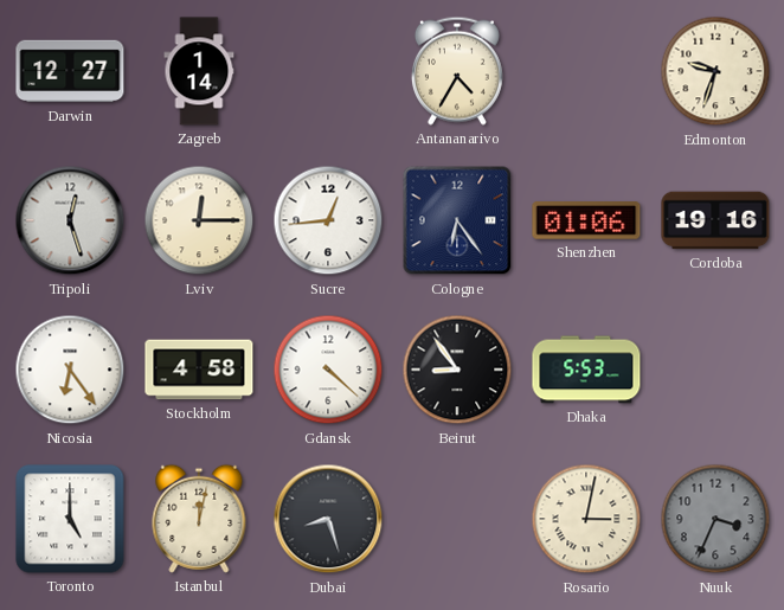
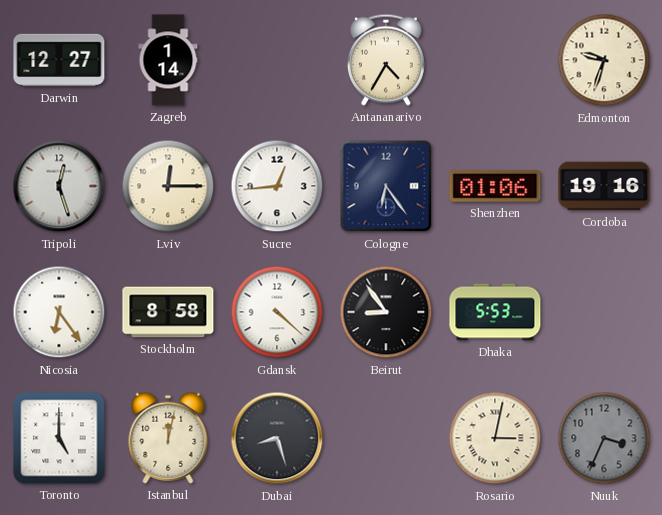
Stockholm: 4:58 -> 8:58
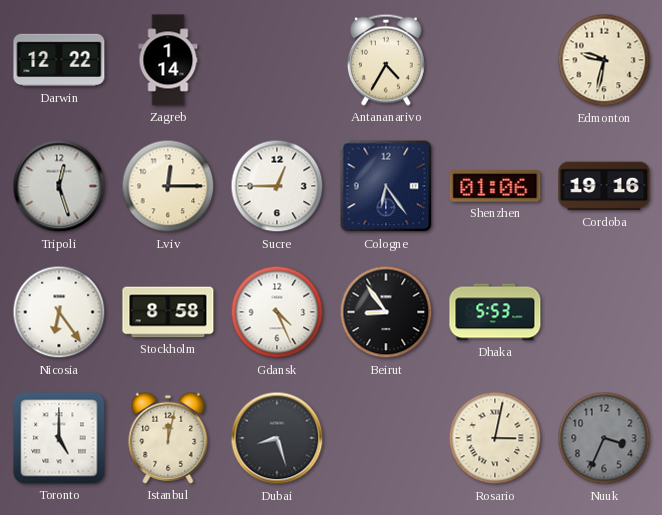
Darwin: 12:27 -> 12:22
Edmonton: 9:33 -> 9:32
Sucre: 12:44 -> 12:45
Gdansk: 4:22 -> 4:26
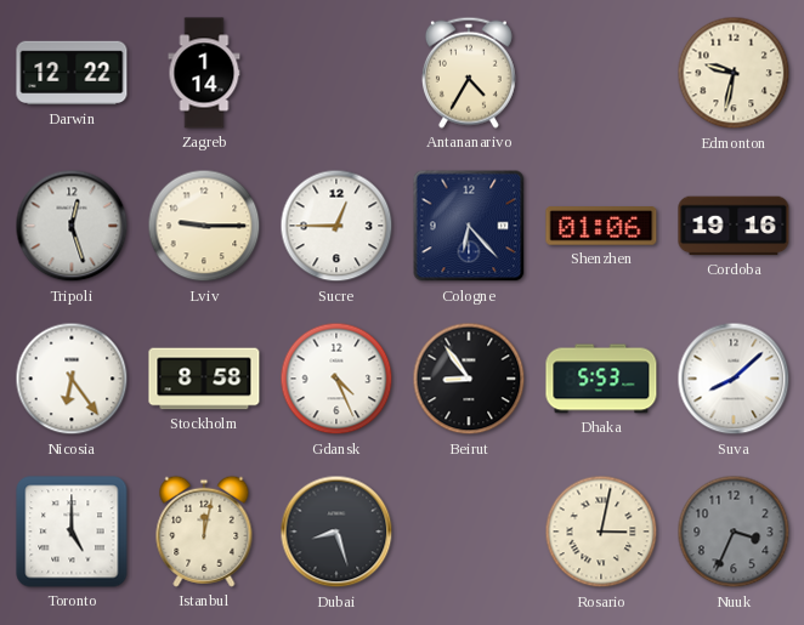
Lviv: 12:15 -> 9:15
Cologne: 6:24 -> 6:23
Suva: none -> 8:08
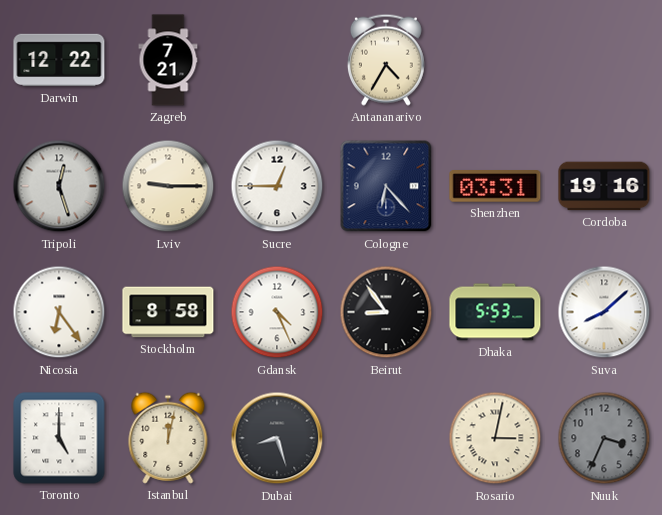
Zagreb: 1:14 -> 7:21
Edmonton: 9:32 -> none
Shenzhen: 01:06 -> 03:31
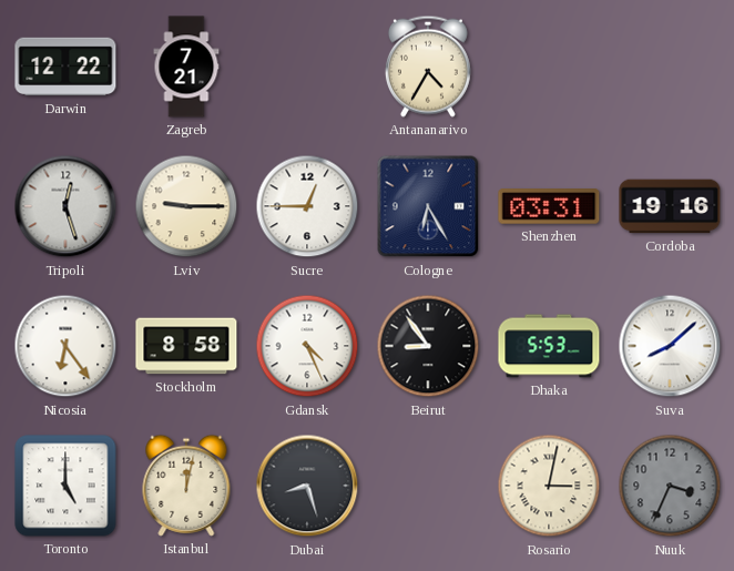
Cologne: 6:23 -> 6:25
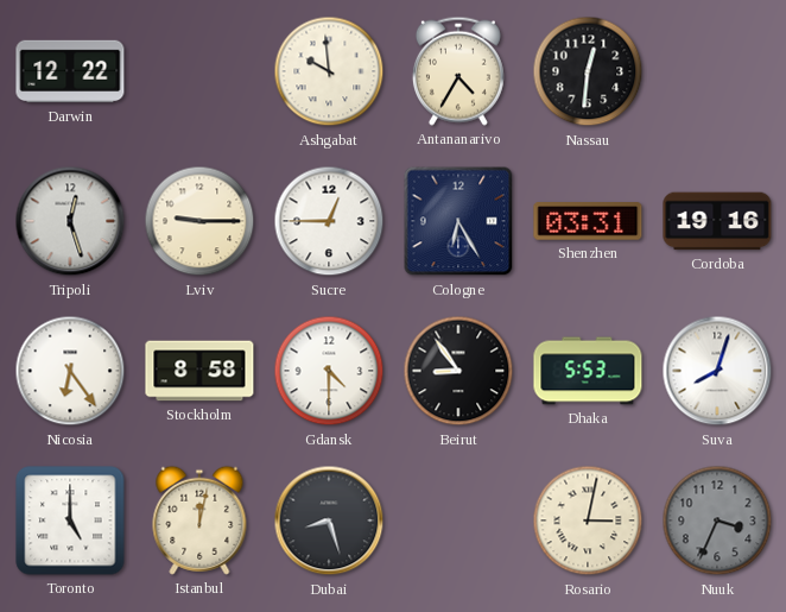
Zagreb: 7:21 -> none
Ashgabat: none -> 9:59
Nassau: none -> 12:31
Gdansk: 4:26 -> 4:30
Suva: 8:08 -> 8:03
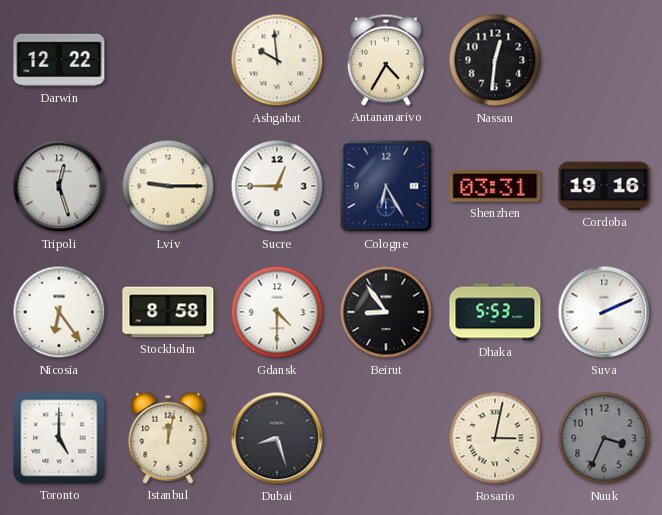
Suva: 8:03 -> 2:11
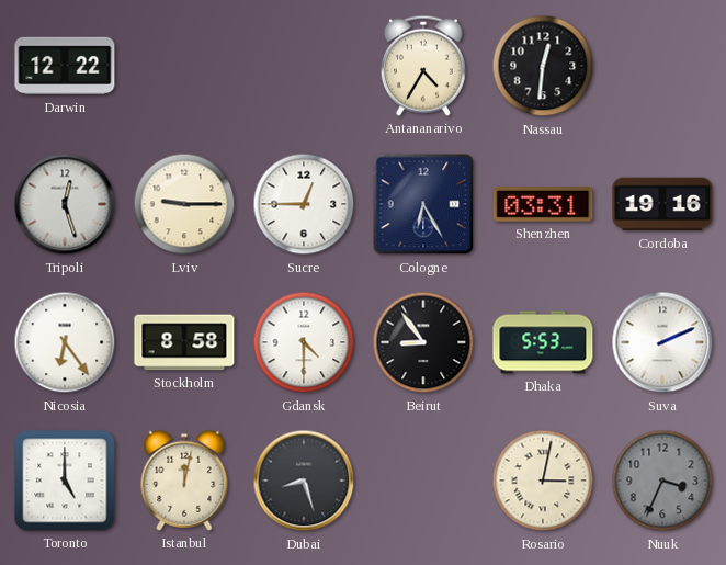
Ashgabat: 9:59 -> none
